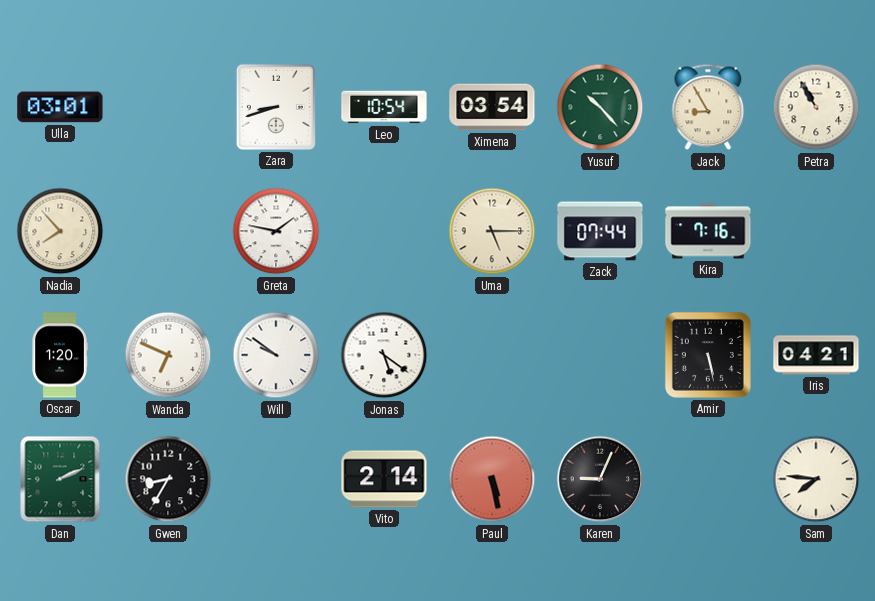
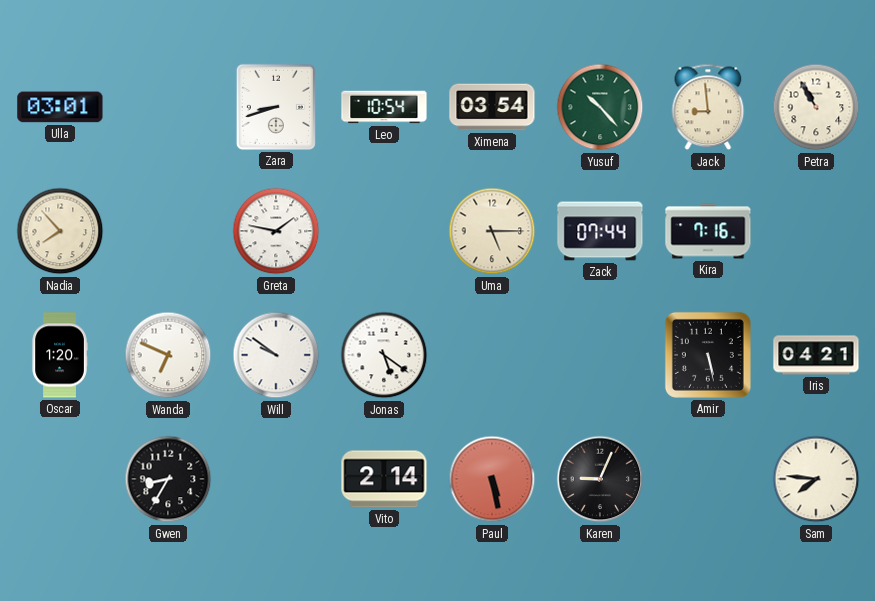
Jack: 8:55 -> 8:59
Dan: 2:11 -> none
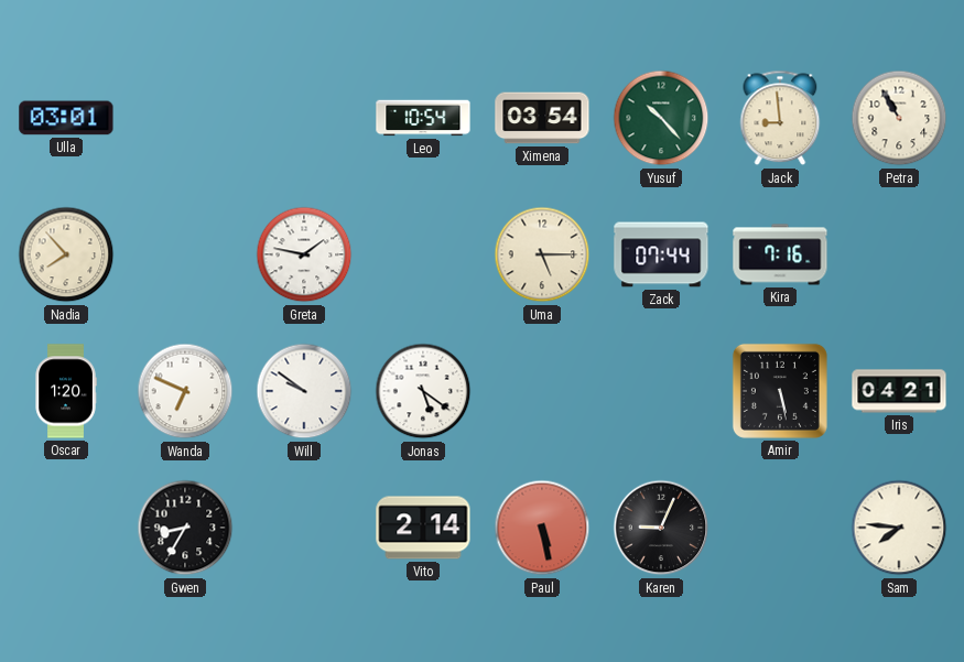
Zara: 8:42 -> none
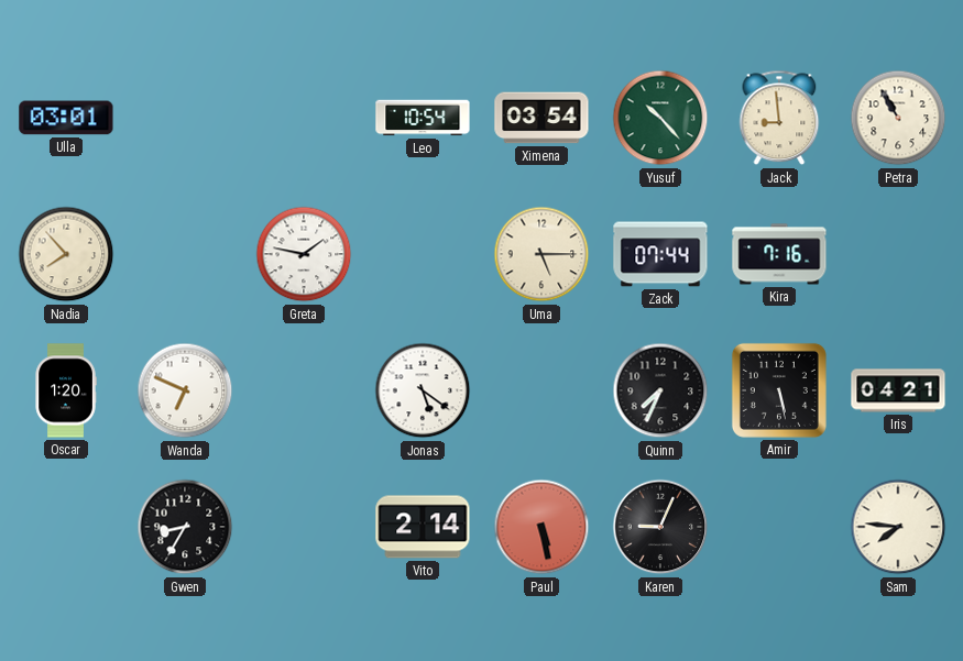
Will: 9:51 -> none
Quinn: none -> 7:34
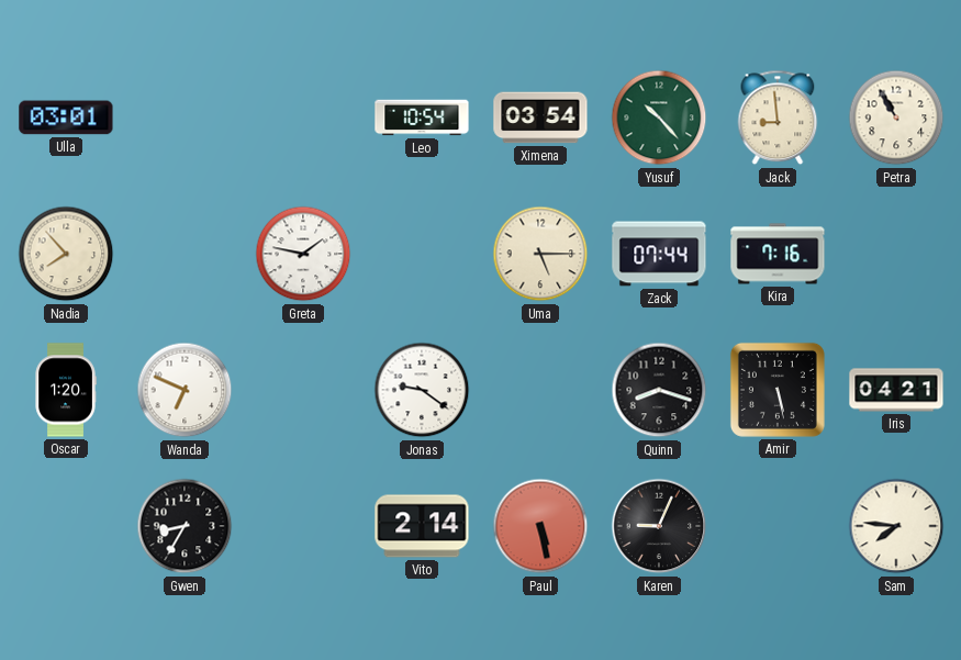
Jonas: 5:21 -> 9:21
Quinn: 7:34 -> 8:18
